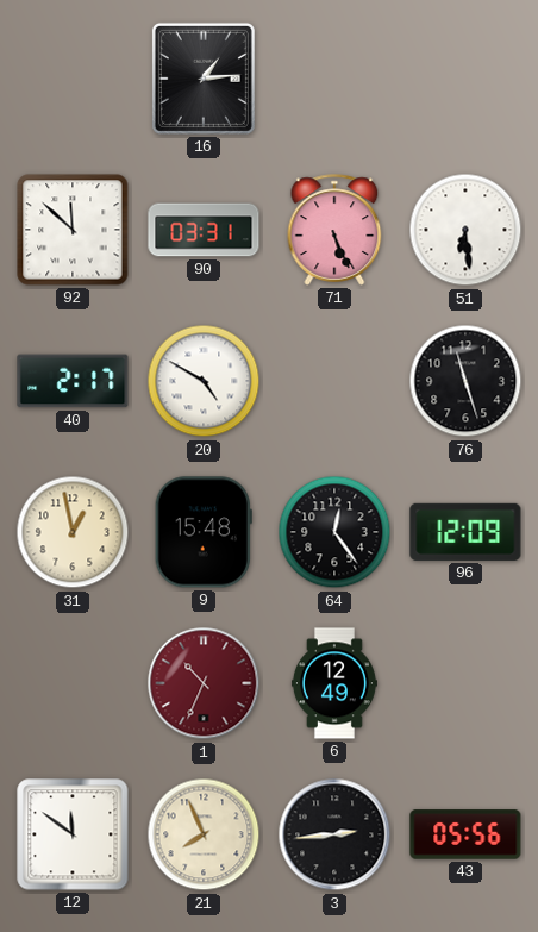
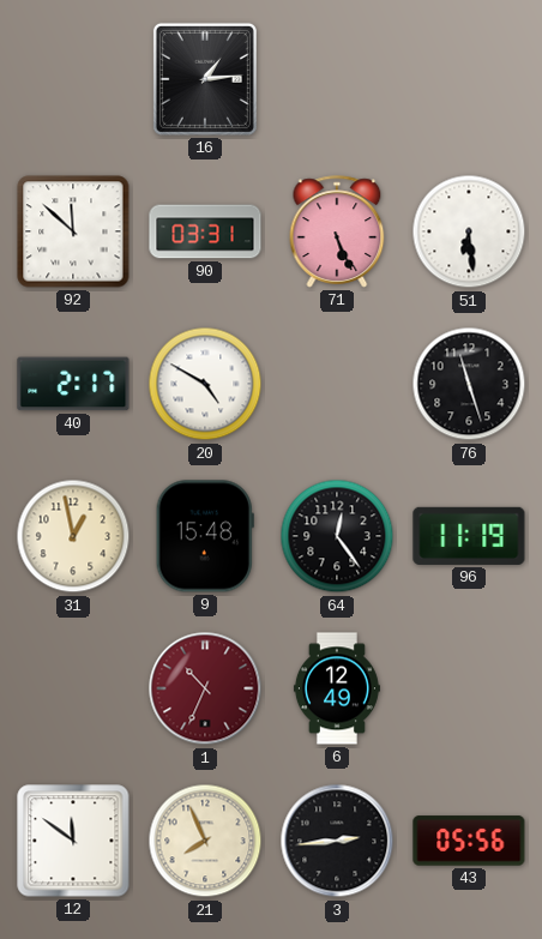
96: 12:09 -> 11:19
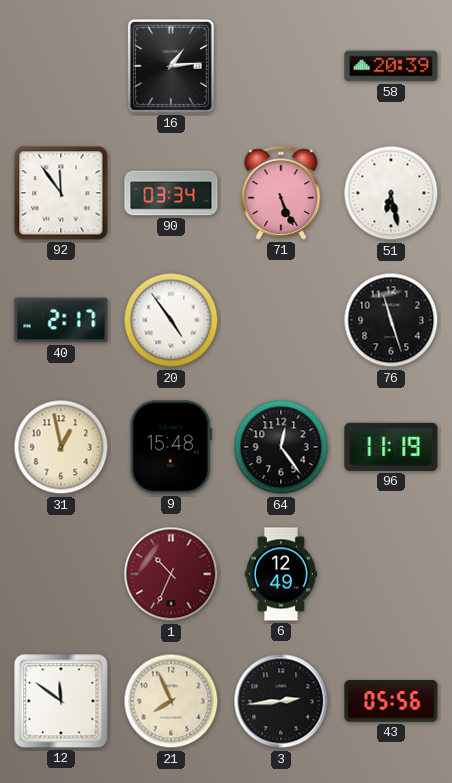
58: none -> 20:39
92: 11:52 -> 11:54
90: 03:31 -> 03:34
51: 6:29 -> 6:28
20: 4:50 -> 4:54
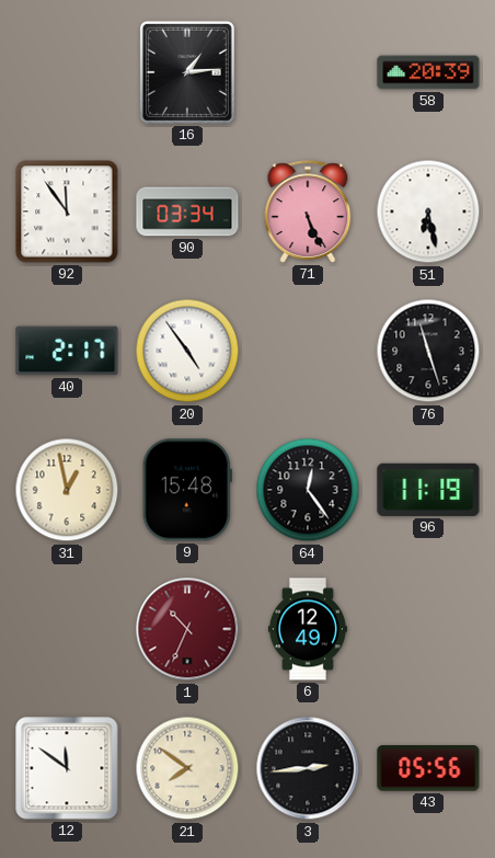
21: 7:56 -> 7:51
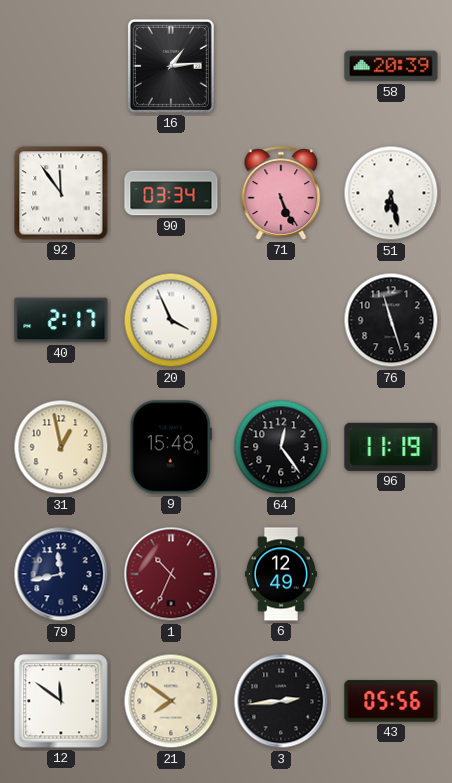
20: 4:54 -> 3:56
79: none -> 11:43
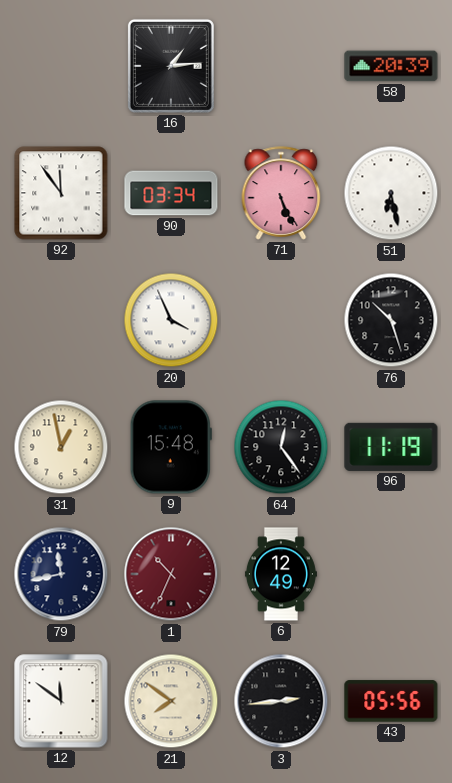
40: 2:17 -> none
76: 11:27 -> 10:27
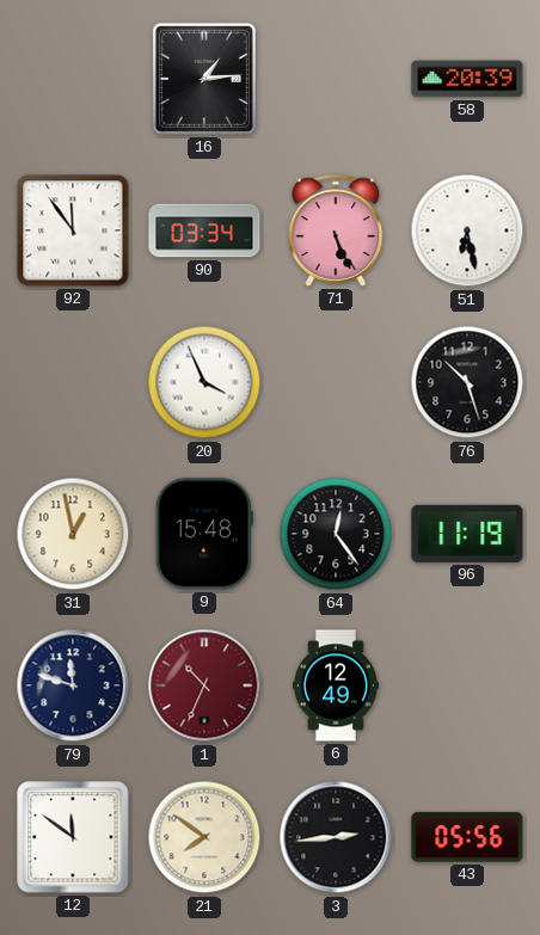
79: 11:43 -> 11:48
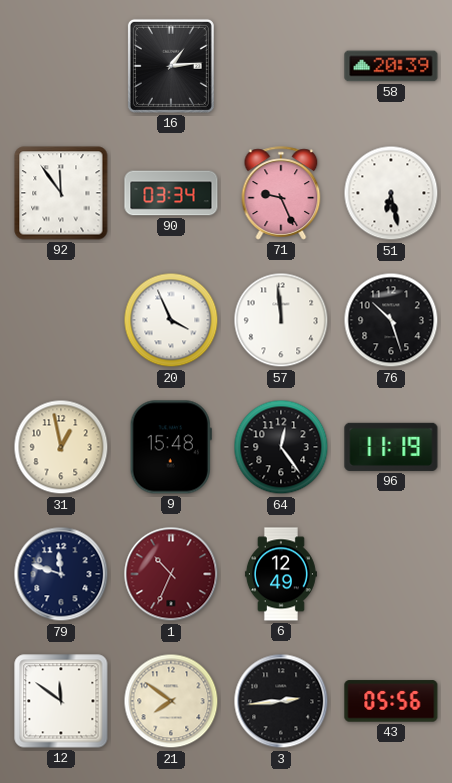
71: 5:26 -> 9:26
57: none -> 11:59
